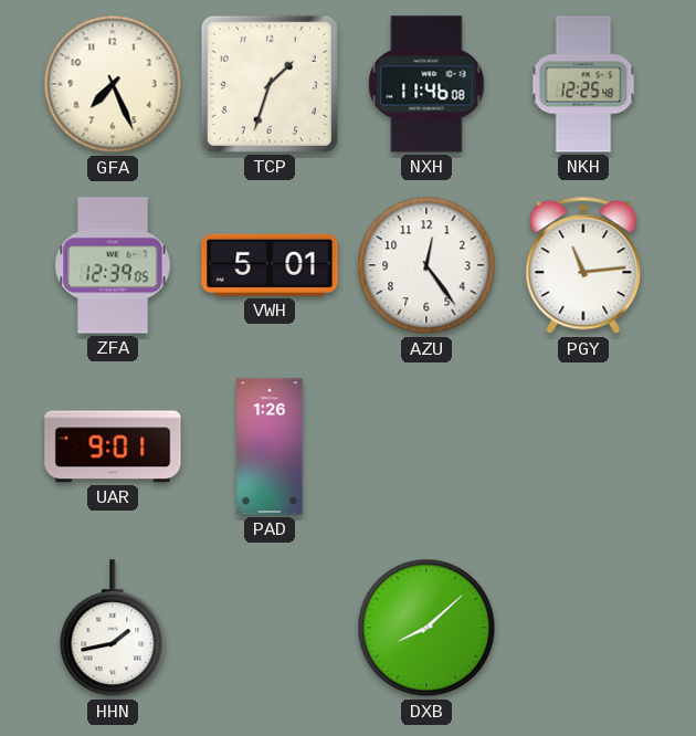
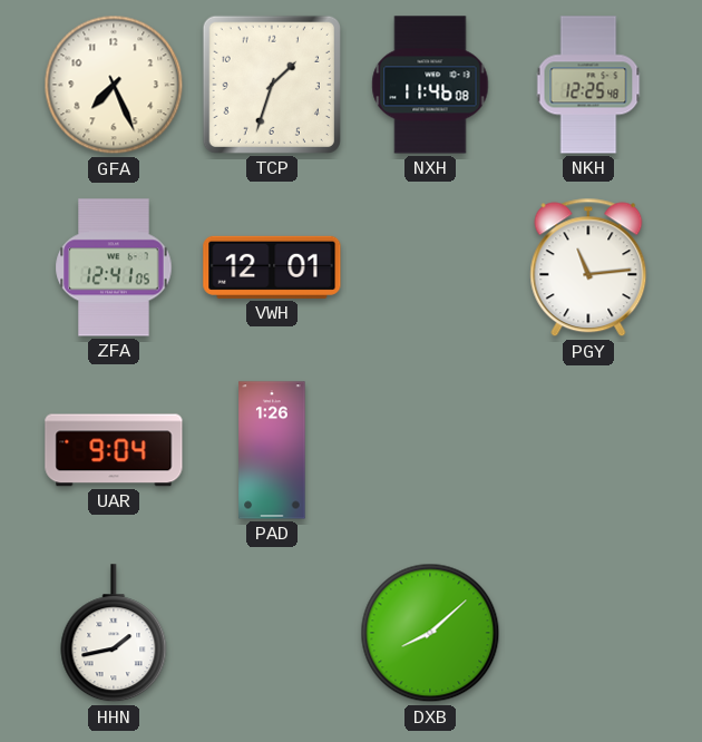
ZFA: 12:39 -> 12:41
VWH: 5:01 -> 12:01
AZU: 12:24 -> none
UAR: 9:01 -> 9:04
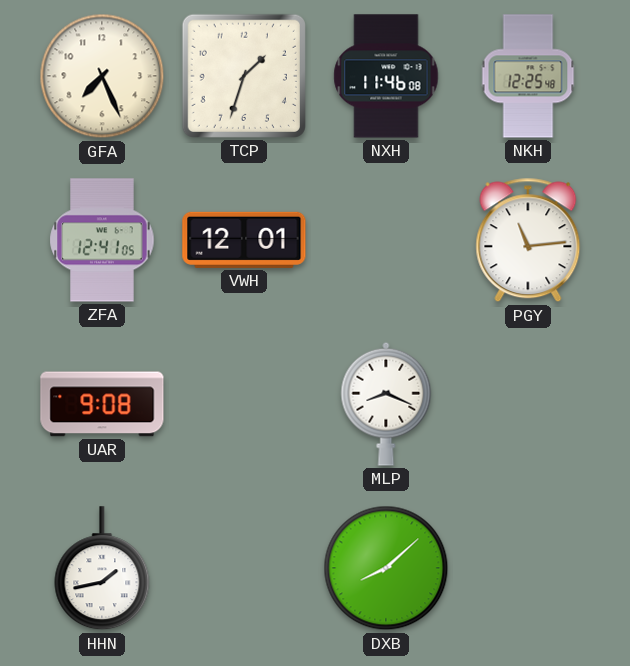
UAR: 9:04 -> 9:08
PAD: 1:26 -> none
MLP: none -> 8:19
